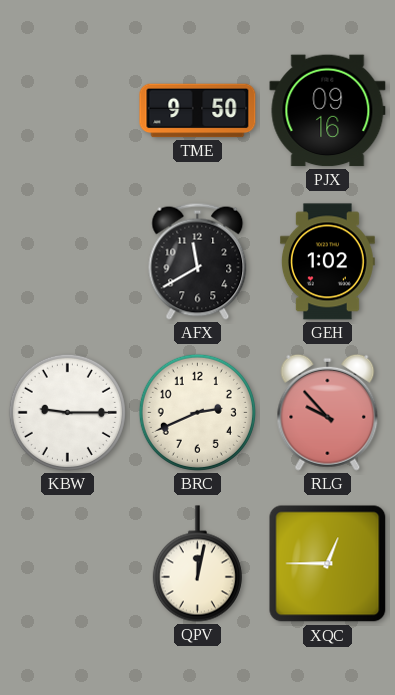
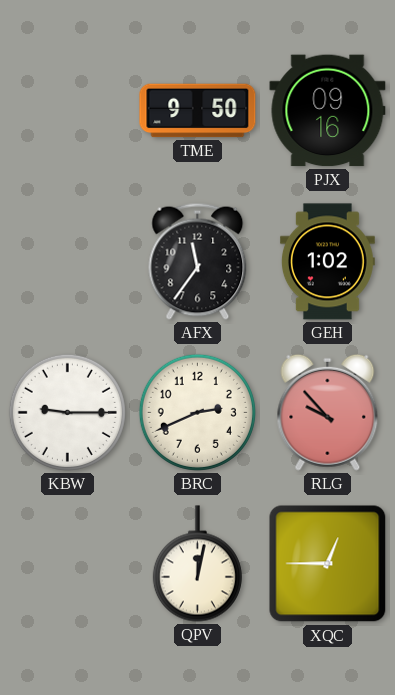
AFX: 11:40 -> 11:36
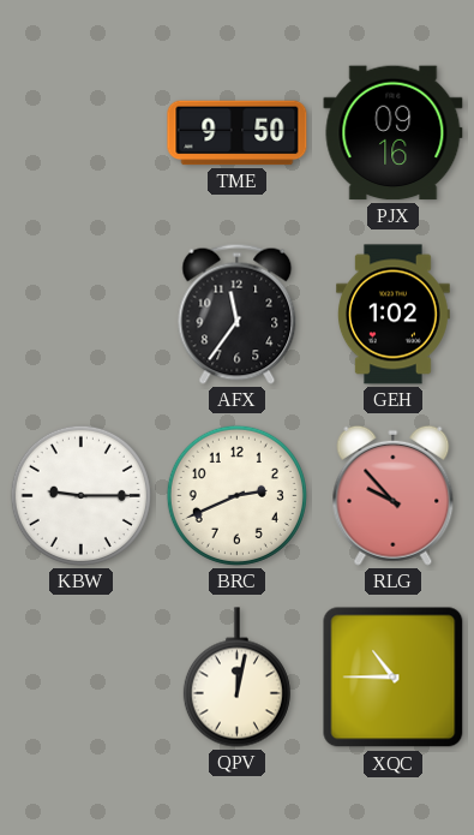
XQC: 12:45 -> 10:45
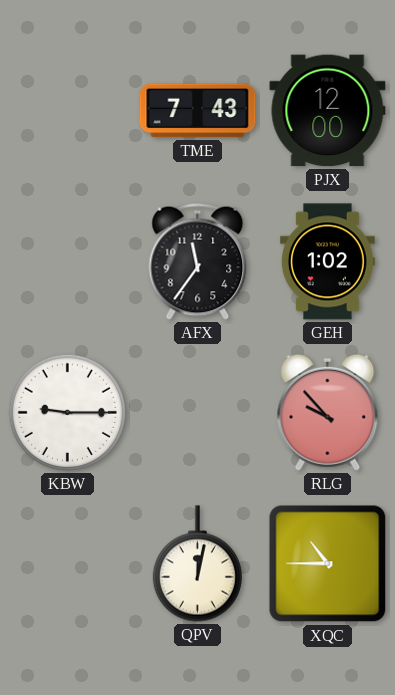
TME: 9:50 -> 7:43
PJX: 09:16 -> 12:00
BRC: 2:41 -> none
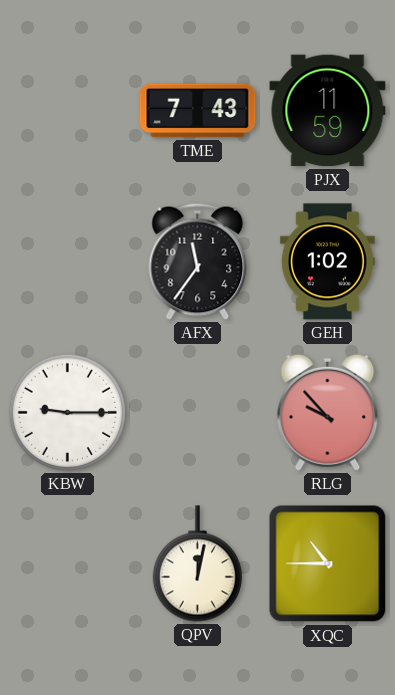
PJX: 12:00 -> 11:59
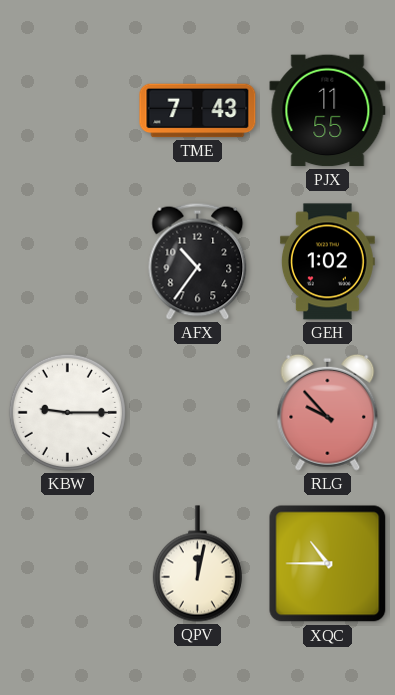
PJX: 11:59 -> 11:55
AFX: 11:36 -> 10:36
